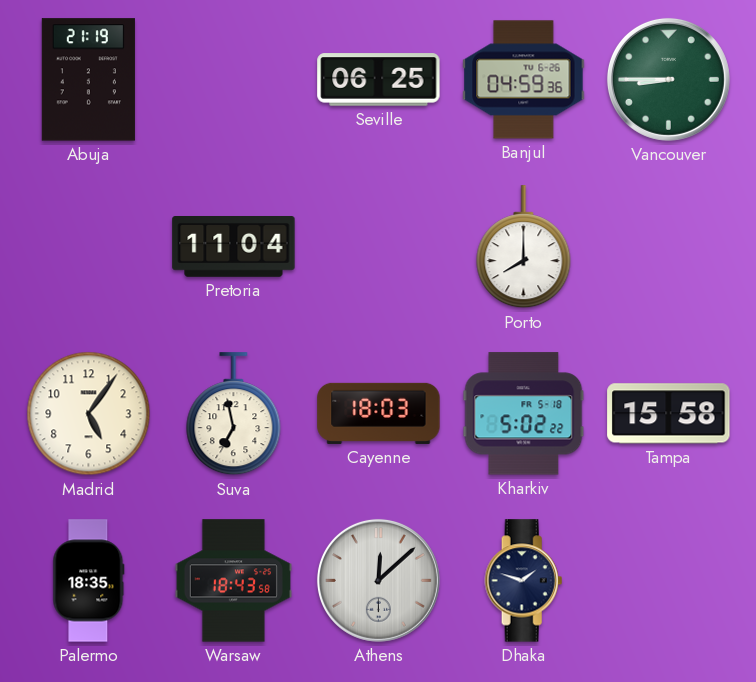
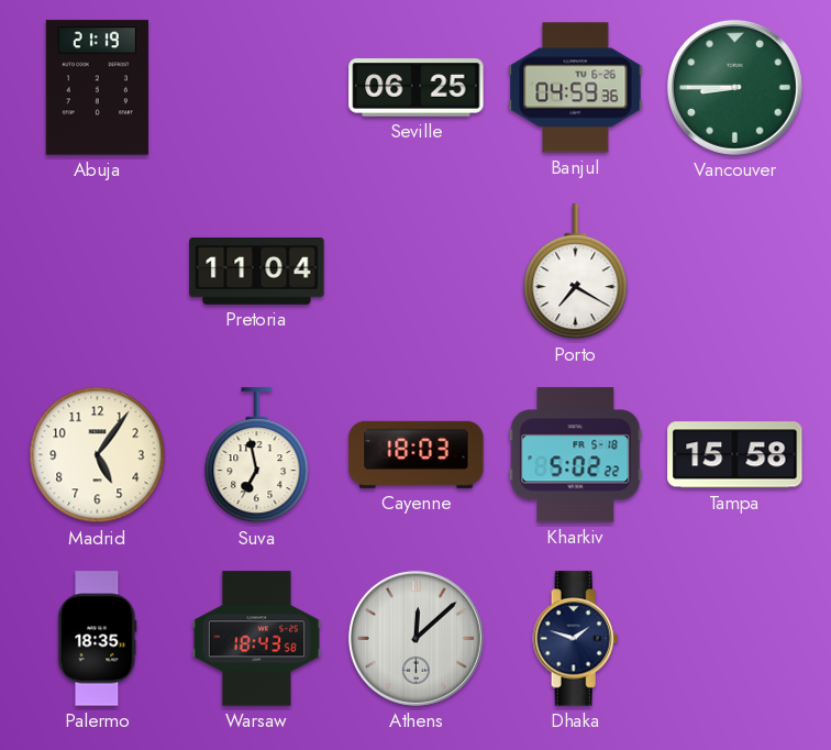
Porto: 8:00 -> 7:20
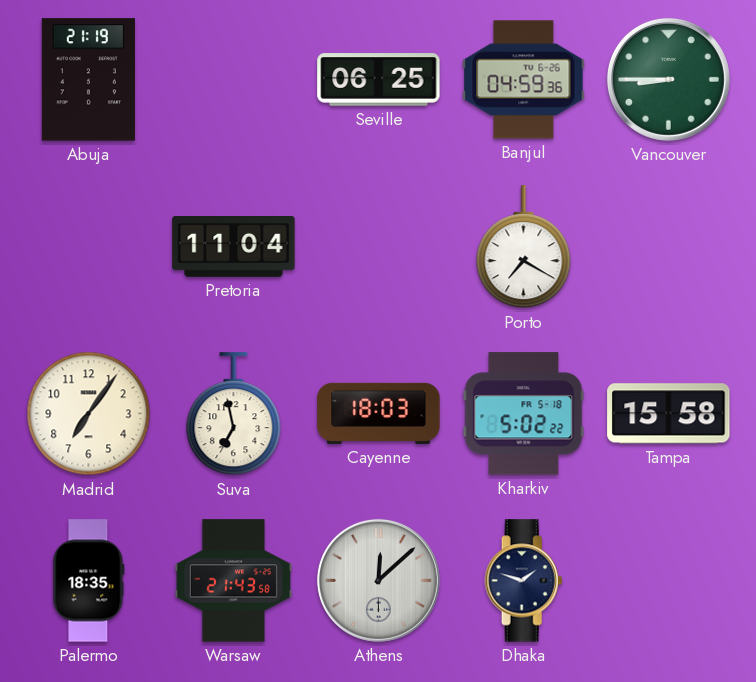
Madrid: 5:06 -> 7:06
Warsaw: 18:43 -> 21:43
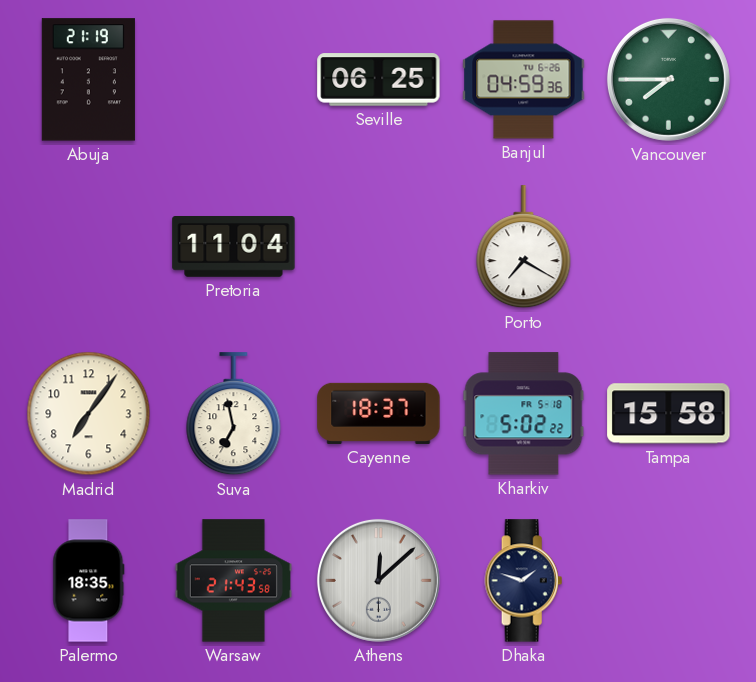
Vancouver: 8:45 -> 7:45
Cayenne: 18:03 -> 18:37
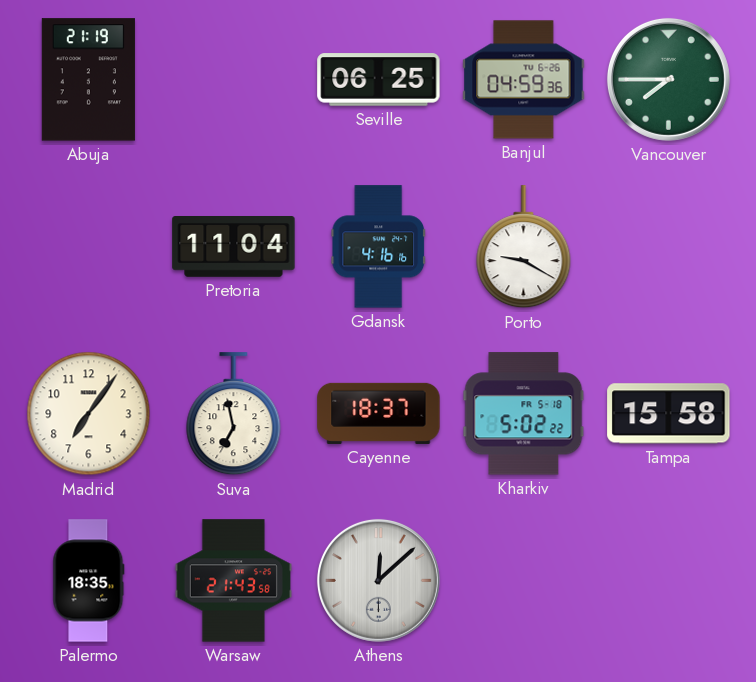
Gdansk: none -> 4:16
Porto: 7:20 -> 9:20
Dhaka: 1:48 -> none
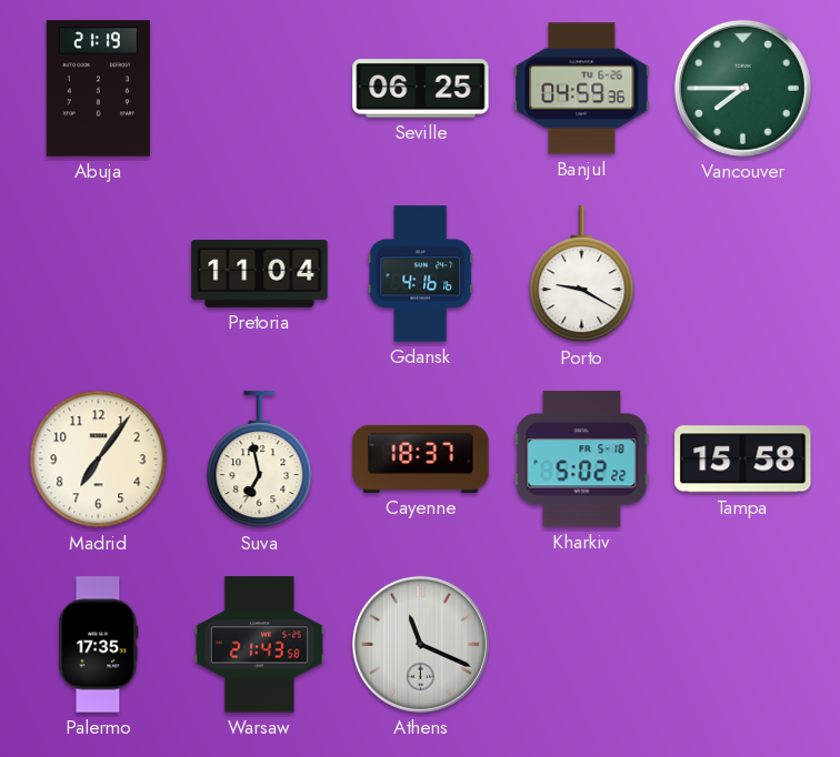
Palermo: 18:35 -> 17:35
Athens: 12:08 -> 11:19
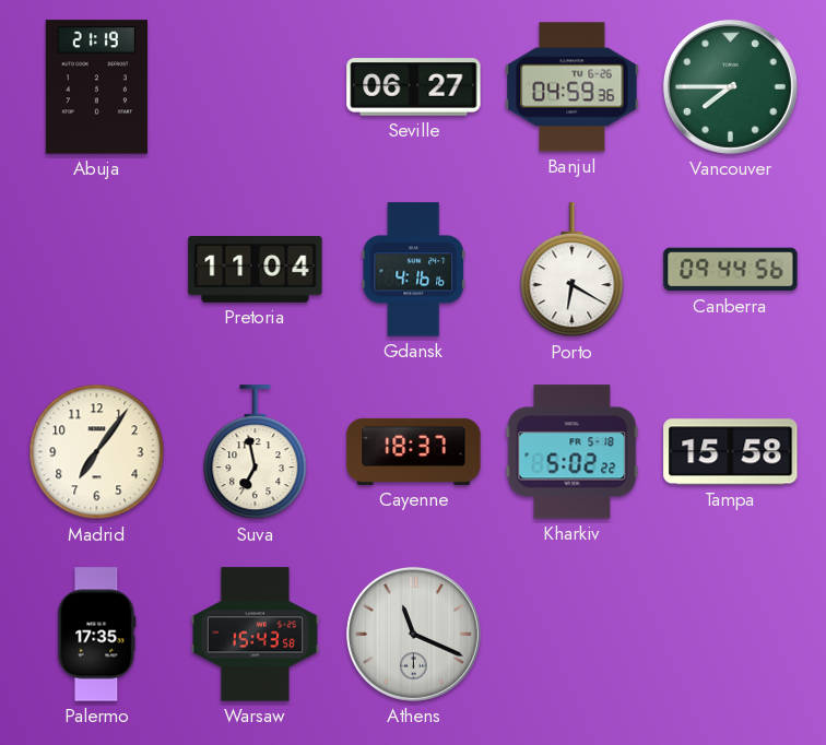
Seville: 06:25 -> 06:27
Porto: 9:20 -> 6:20
Canberra: none -> 09:44
Warsaw: 21:43 -> 15:43
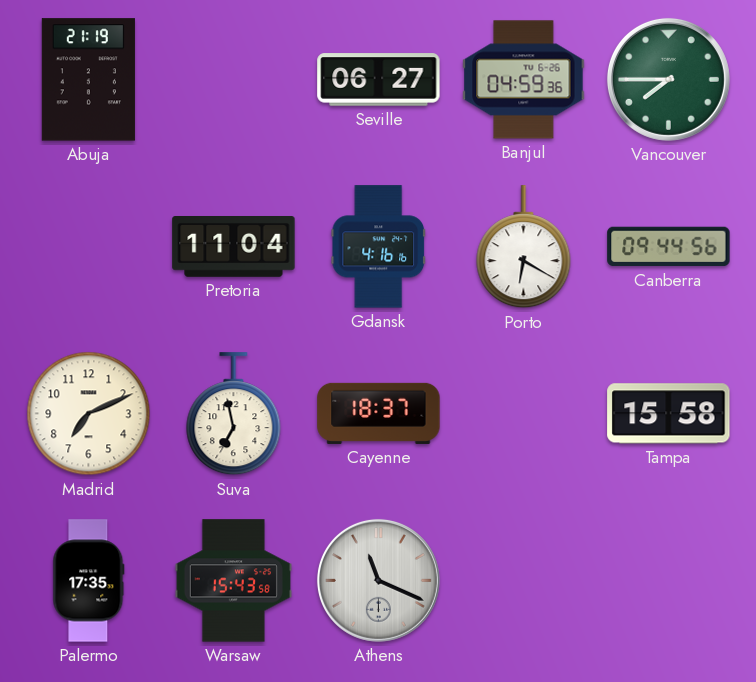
Madrid: 7:06 -> 7:11
Kharkiv: 5:02 -> none
